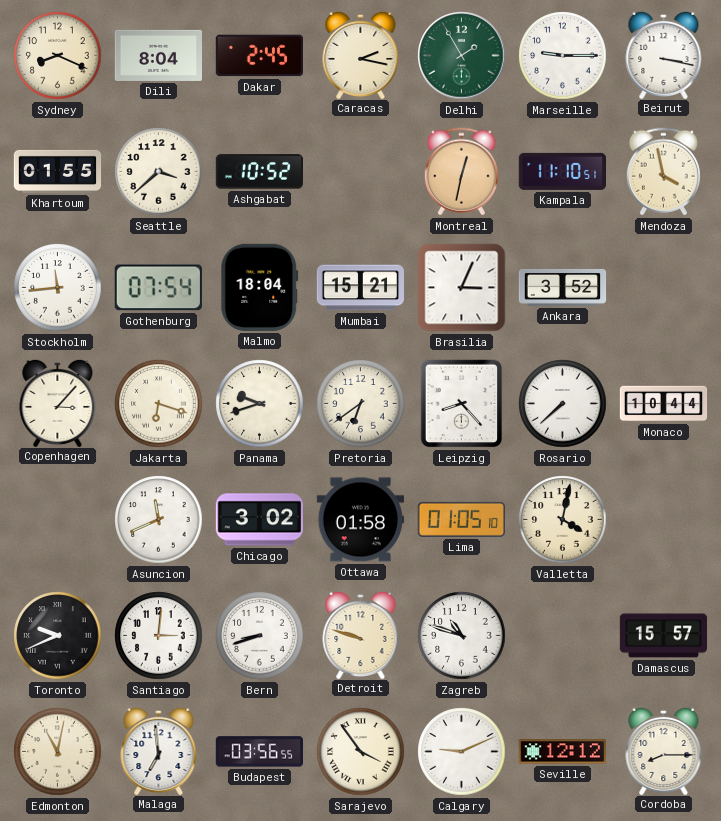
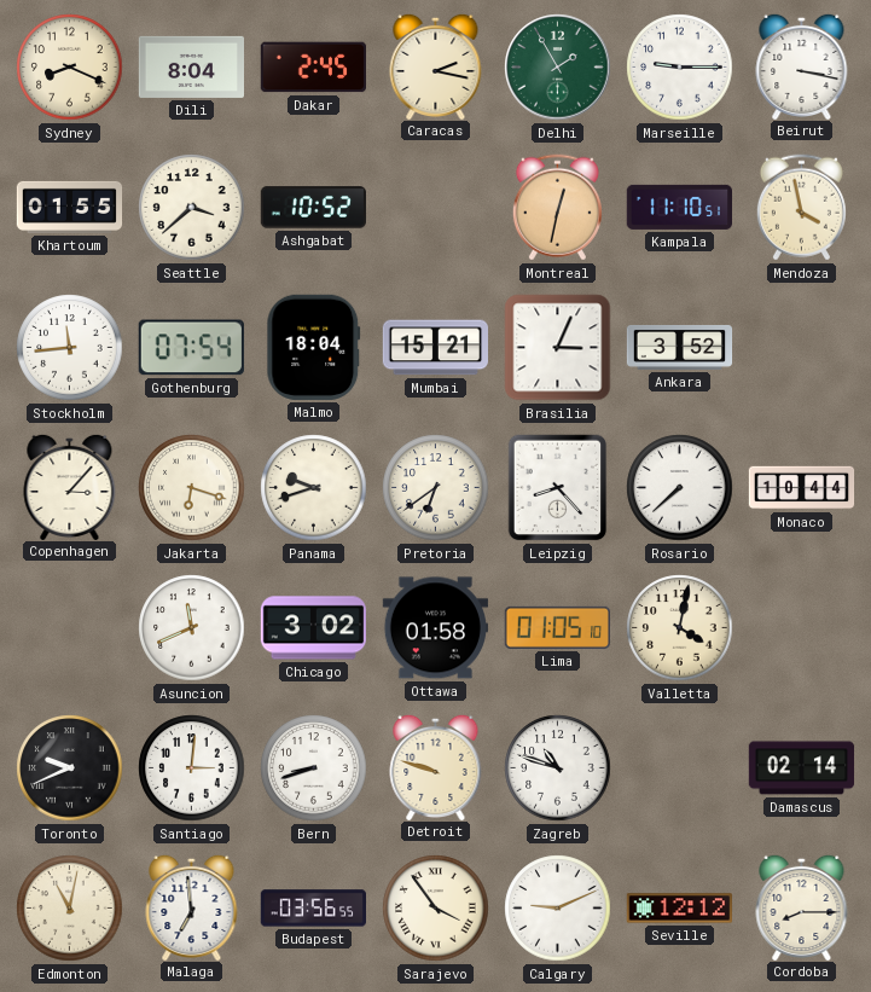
Damascus: 15:57 -> 02:14
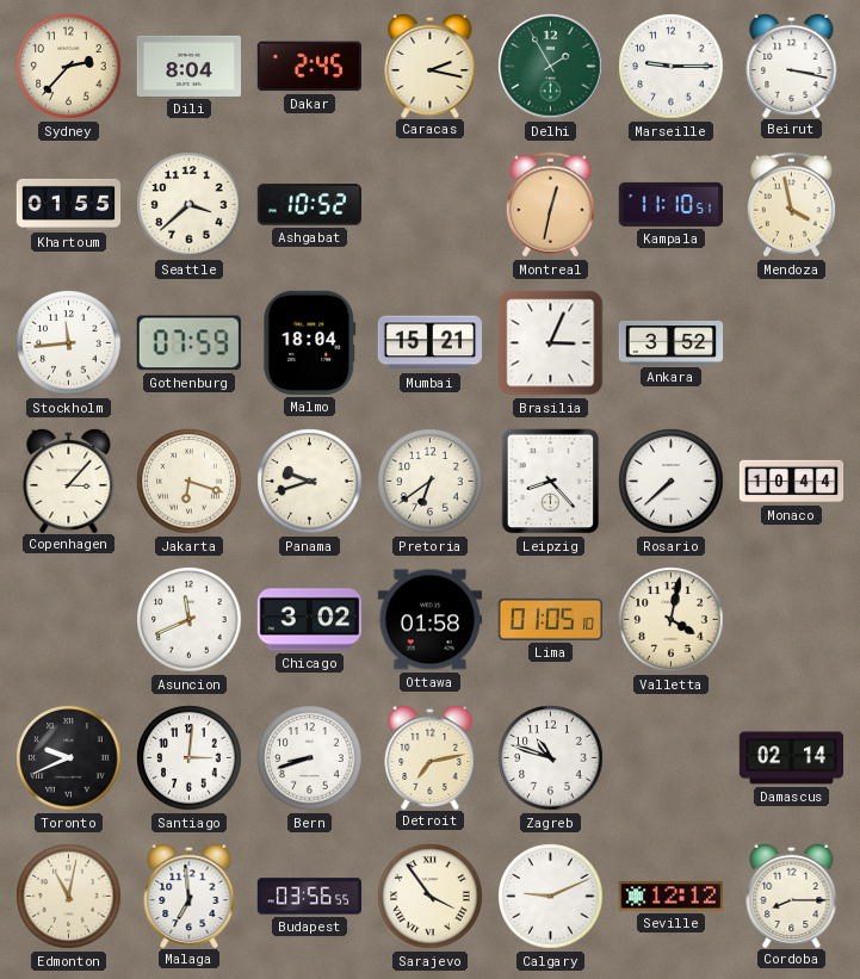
Sydney: 8:19 -> 2:37
Gothenburg: 07:54 -> 07:59
Detroit: 9:48 -> 7:13
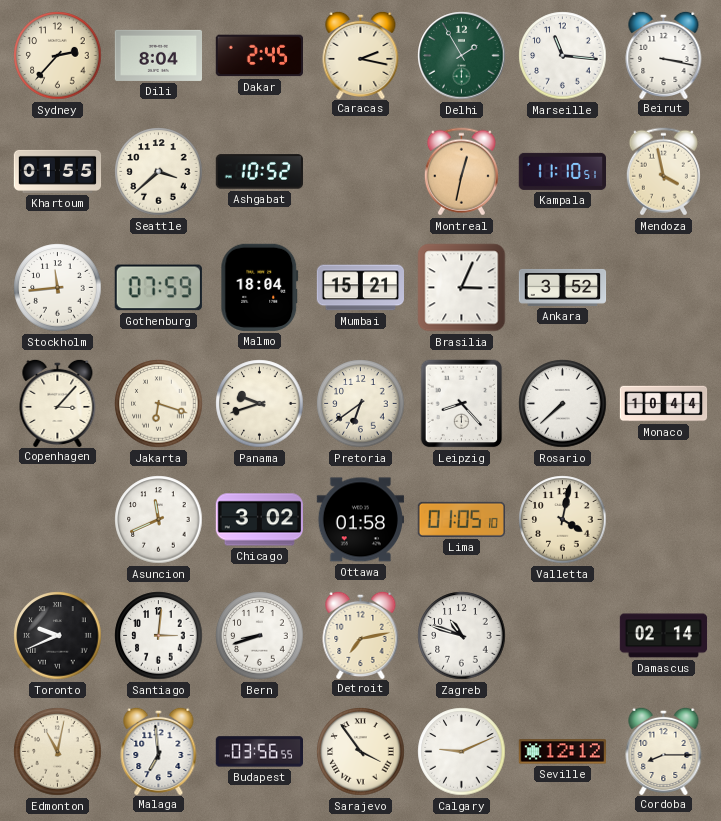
Marseille: 9:15 -> 11:16
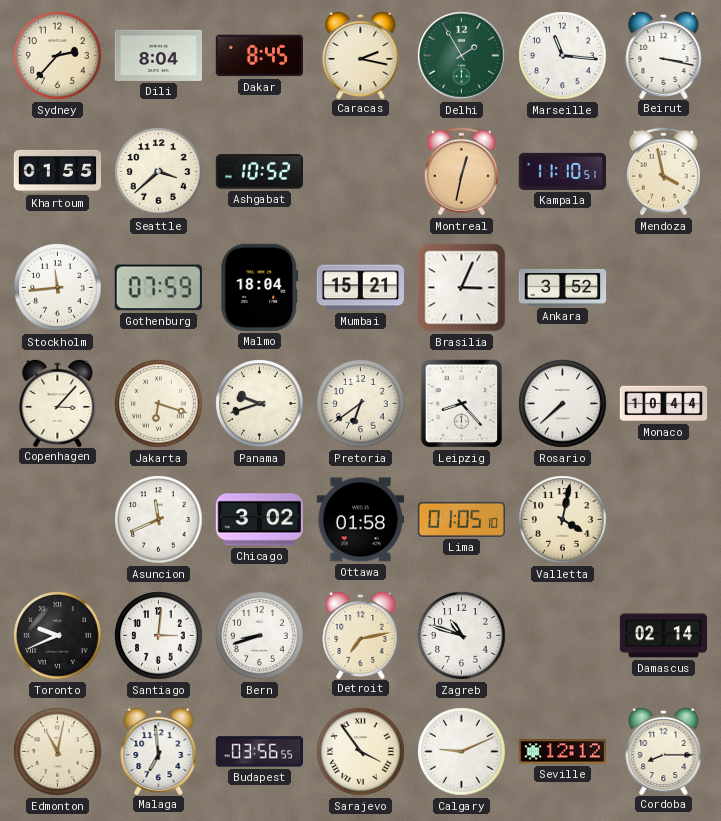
Dakar: 2:45 -> 8:45
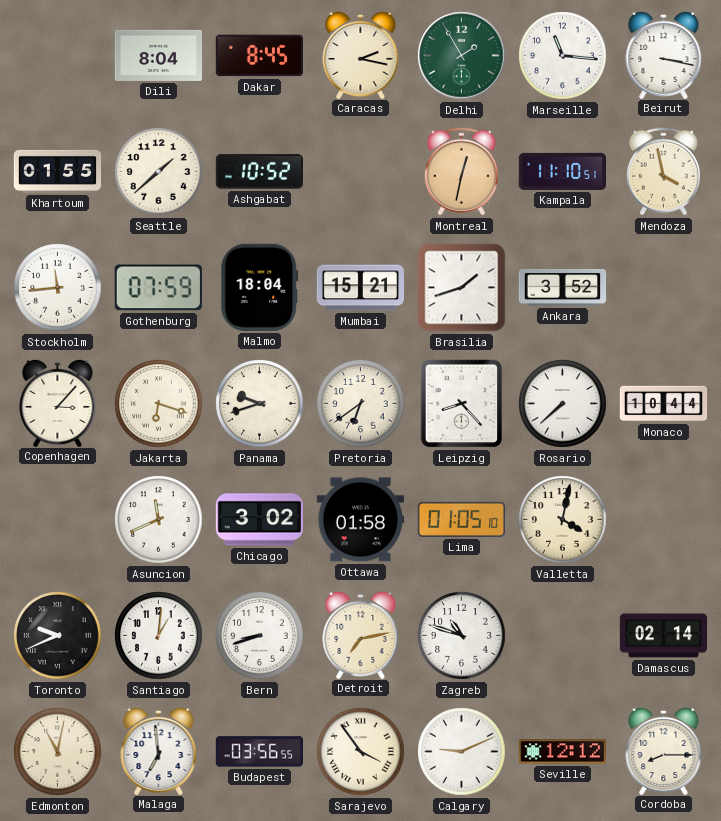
Sydney: 2:37 -> none
Seattle: 3:38 -> 1:38
Brasilia: 3:04 -> 1:42
Santiago: 3:01 -> 1:01
